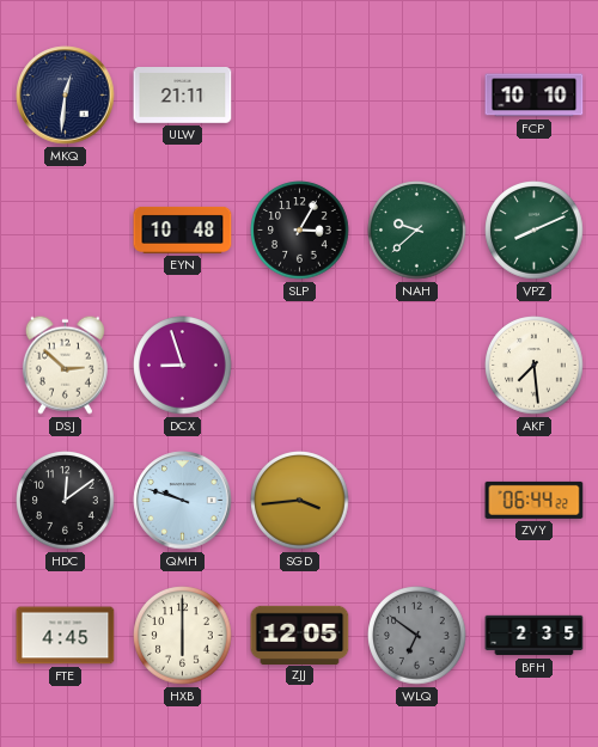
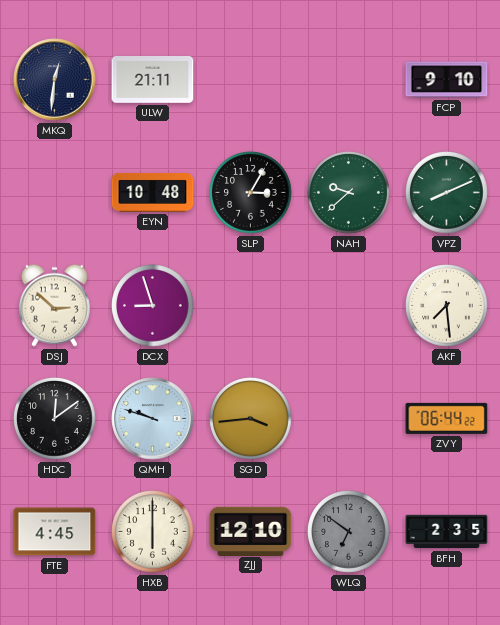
FCP: 10:10 -> 9:10
ZJJ: 12:05 -> 12:10
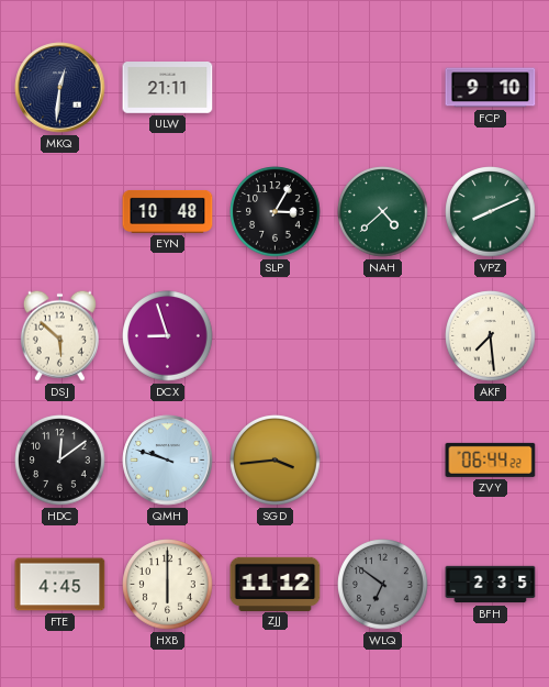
NAH: 9:38 -> 4:38
DSJ: 2:52 -> 5:52
ZJJ: 12:10 -> 11:12
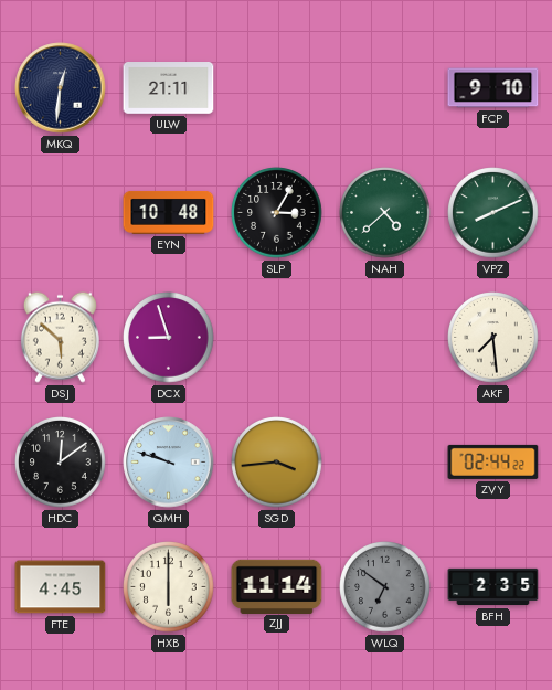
ZVY: 06:44 -> 02:44
ZJJ: 11:12 -> 11:14
